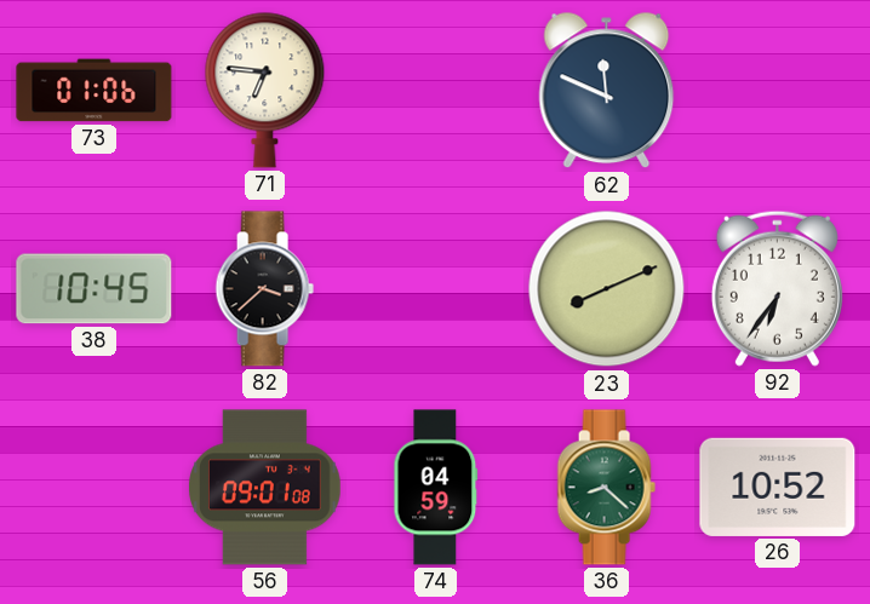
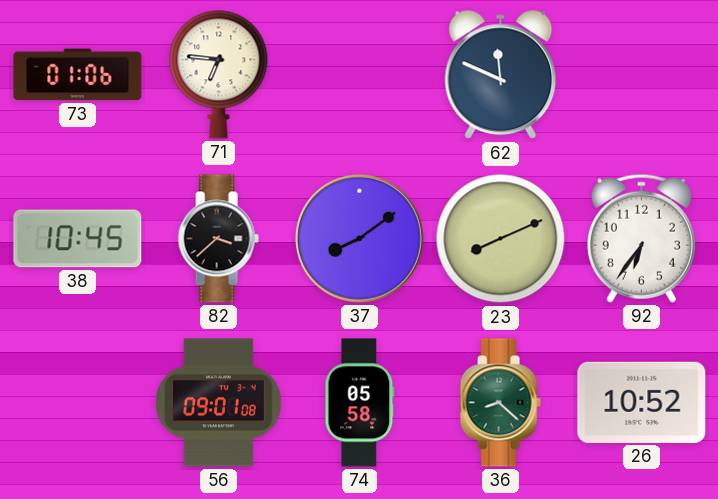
37: none -> 8:09
74: 04:59 -> 05:58
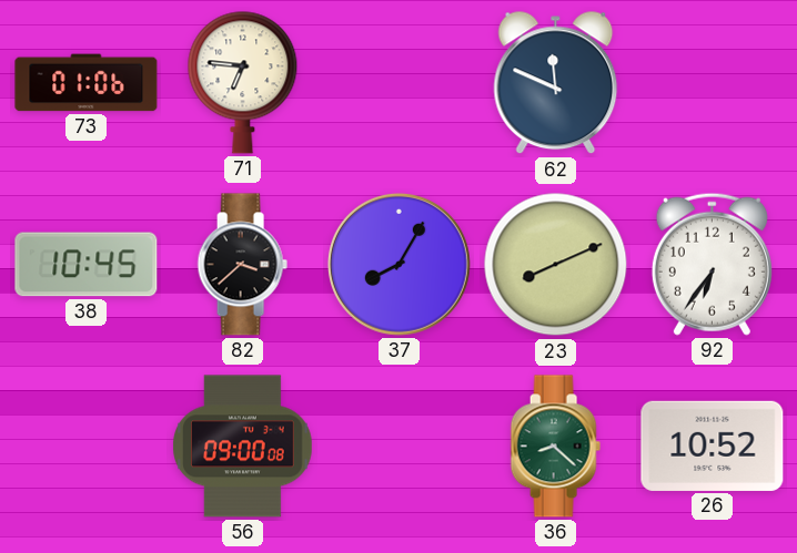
37: 8:09 -> 8:05
56: 09:01 -> 09:00
74: 05:58 -> none
